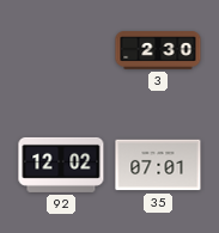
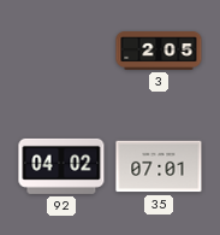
3: 2:30 -> 2:05
92: 12:02 -> 04:02
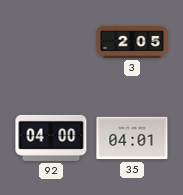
92: 04:02 -> 04:00
35: 07:01 -> 04:01
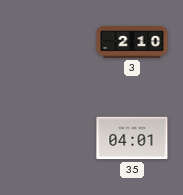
3: 2:05 -> 2:10
92: 04:00 -> none
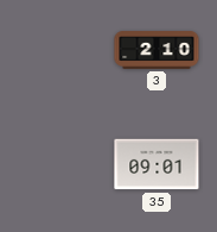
35: 04:01 -> 09:01
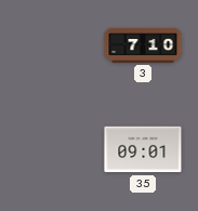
3: 2:10 -> 7:10
